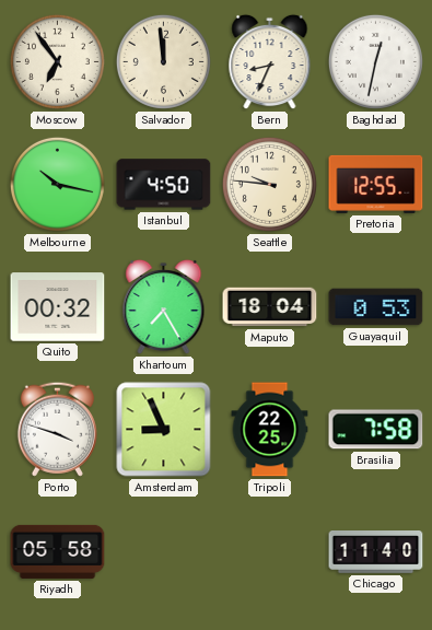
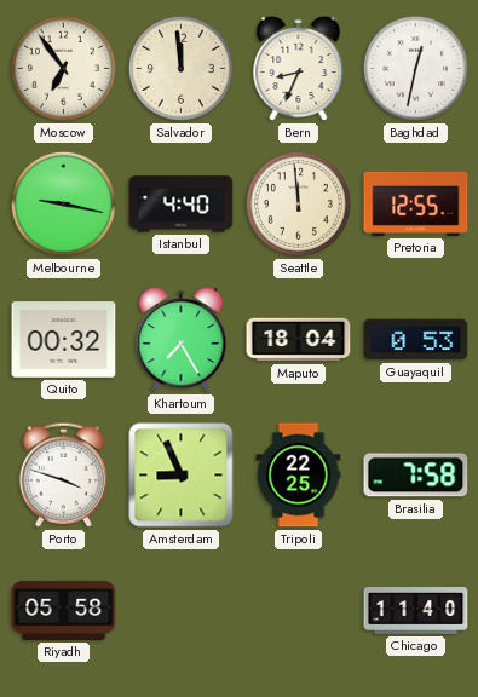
Melbourne: 10:17 -> 9:17
Istanbul: 4:50 -> 4:40
Seattle: 9:46 -> 11:59
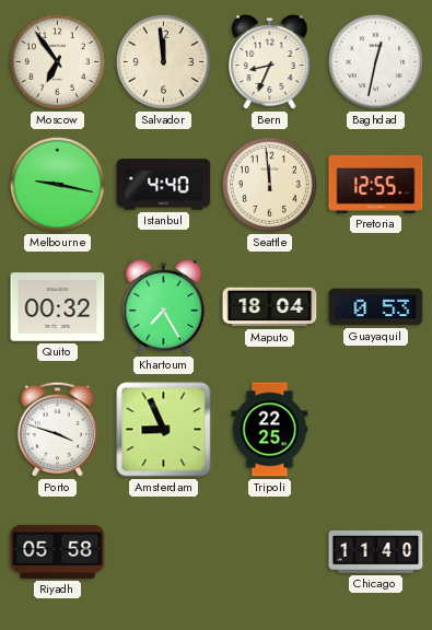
Brasilia: 7:58 -> none
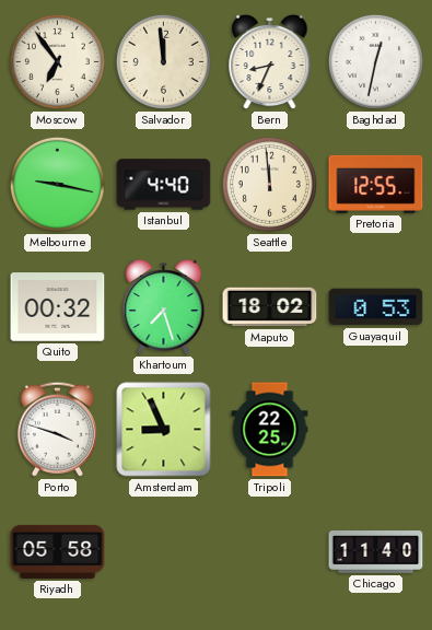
Khartoum: 7:25 -> 7:27
Maputo: 18:04 -> 18:02
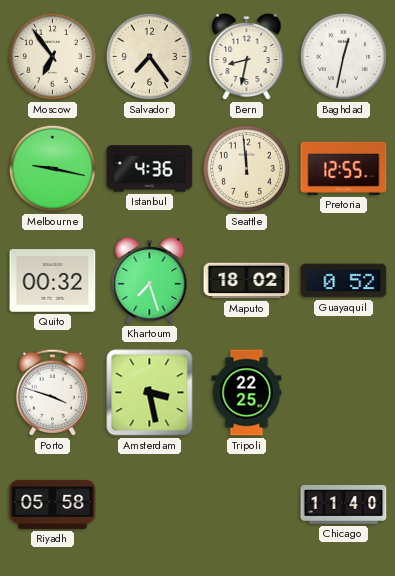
Salvador: 11:59 -> 7:24
Bern: 8:34 -> 8:32
Istanbul: 4:40 -> 4:36
Guayaquil: 0:53 -> 0:52
Amsterdam: 8:56 -> 3:28
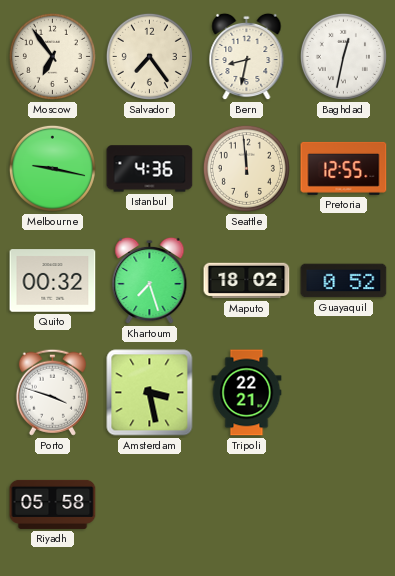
Tripoli: 22:25 -> 22:21
Chicago: 11:40 -> none
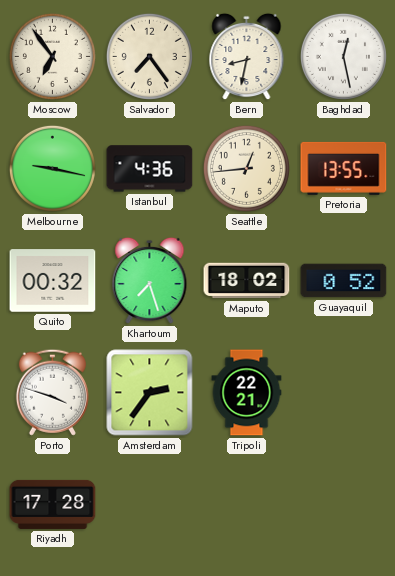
Baghdad: 12:32 -> 12:28
Seattle: 11:59 -> 12:44
Pretoria: 12:55 -> 13:55
Amsterdam: 3:28 -> 2:36
Riyadh: 05:58 -> 17:28
